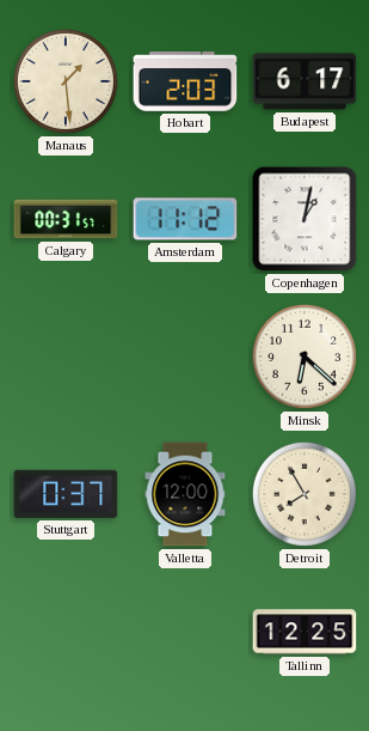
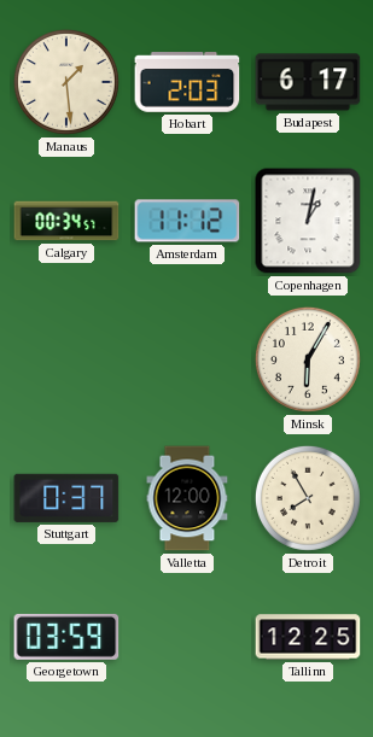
Calgary: 00:31 -> 00:34
Minsk: 6:22 -> 6:05
Georgetown: none -> 03:59
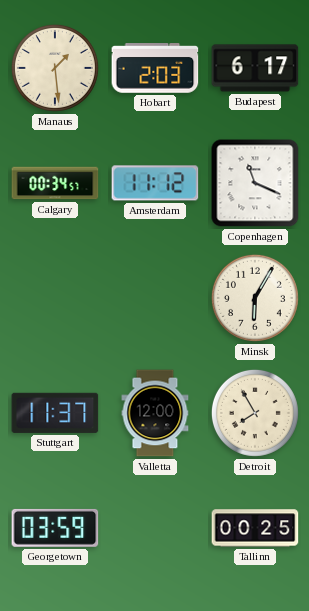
Copenhagen: 1:02 -> 11:19
Stuttgart: 0:37 -> 11:37
Tallinn: 12:25 -> 00:25
